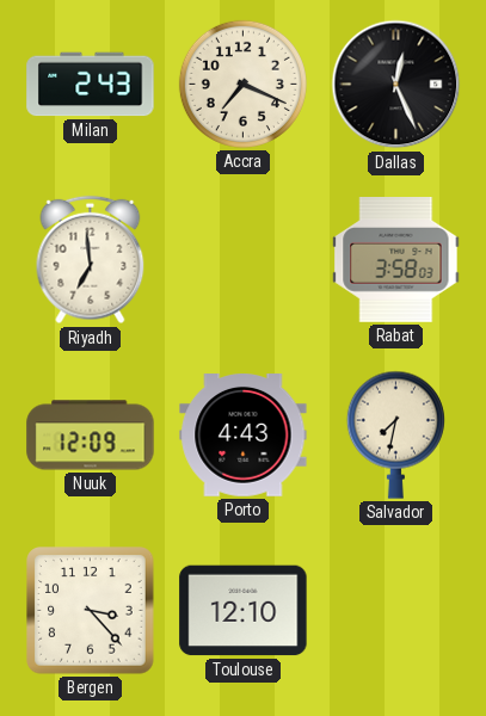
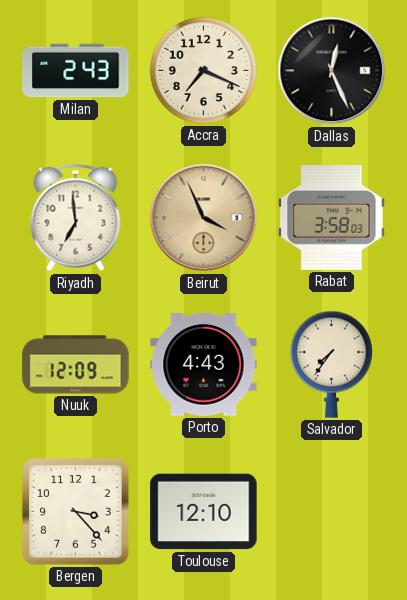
Beirut: none -> 3:56
Salvador: 7:32 -> 7:36
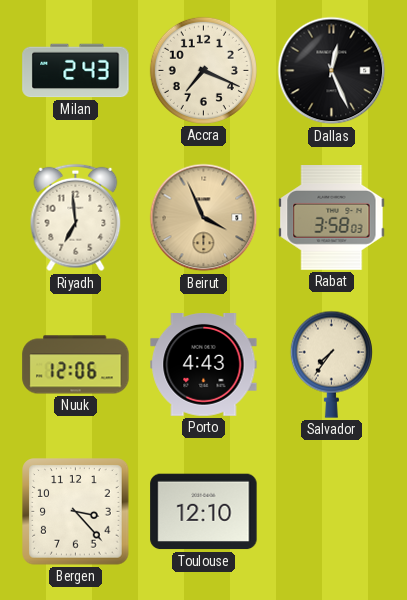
Nuuk: 12:09 -> 12:06
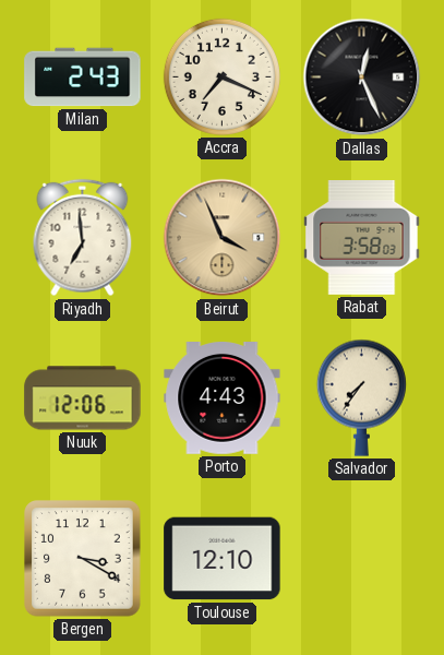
Bergen: 3:23 -> 3:20
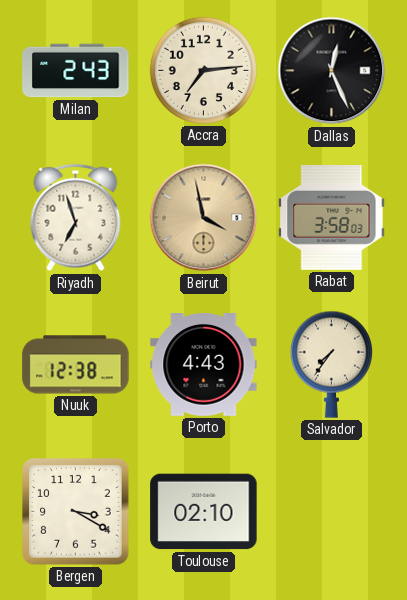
Accra: 7:19 -> 7:14
Riyadh: 6:59 -> 6:57
Beirut: 3:56 -> 3:58
Nuuk: 12:06 -> 12:38
Toulouse: 12:10 -> 02:10
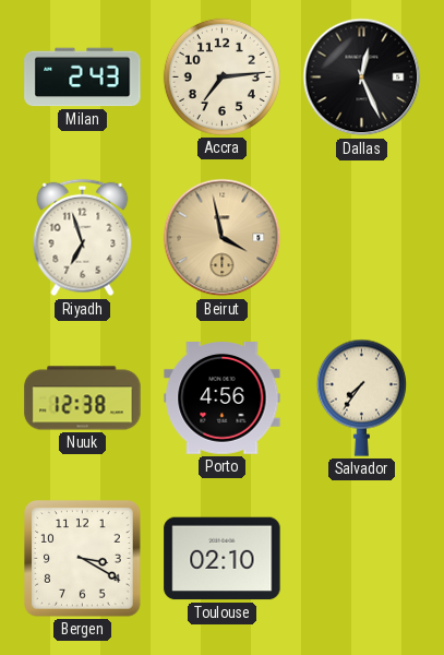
Rabat: 3:58 -> none
Porto: 4:43 -> 4:56
